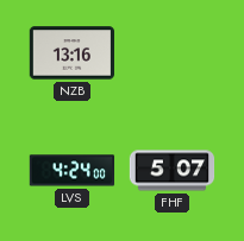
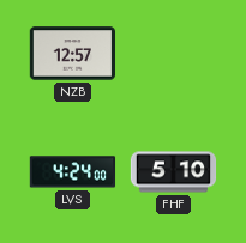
NZB: 13:16 -> 12:57
FHF: 5:07 -> 5:10
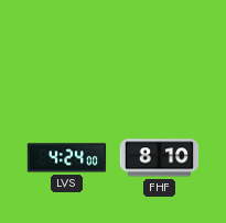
NZB: 12:57 -> none
FHF: 5:10 -> 8:10
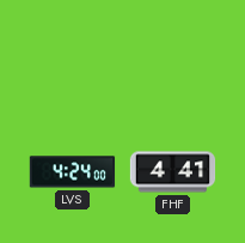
FHF: 8:10 -> 4:41
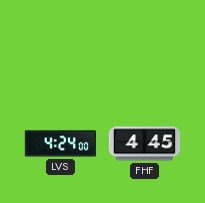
FHF: 4:41 -> 4:45
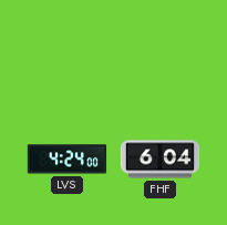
FHF: 4:45 -> 6:04
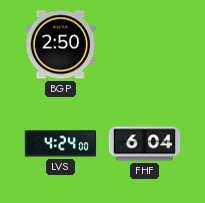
BGP: none -> 2:50
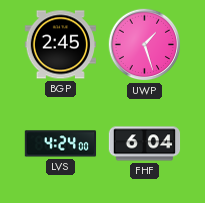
BGP: 2:50 -> 2:45
UWP: none -> 1:27
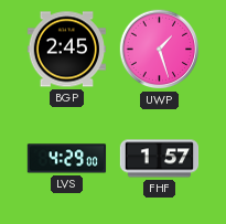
LVS: 4:24 -> 4:29
FHF: 6:04 -> 1:57
